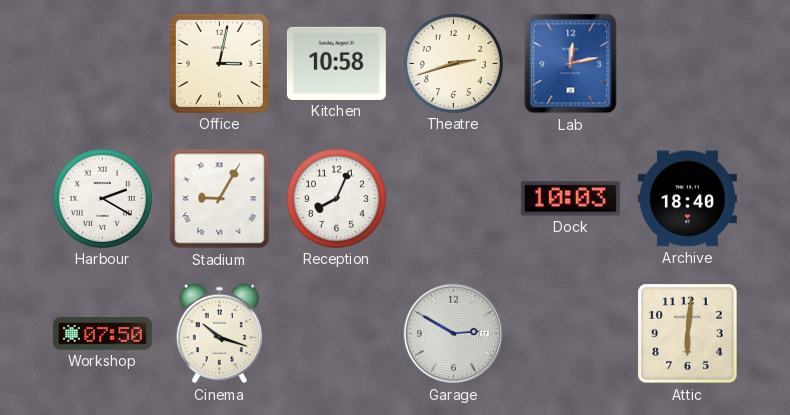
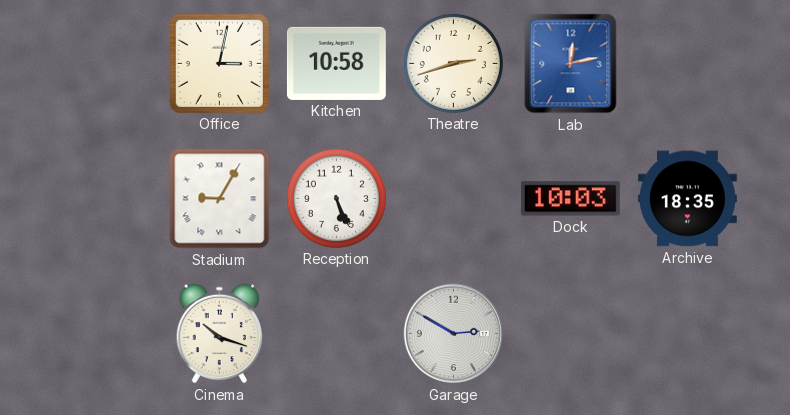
Harbour: 2:20 -> none
Reception: 8:04 -> 5:26
Archive: 18:40 -> 18:35
Workshop: 07:50 -> none
Attic: 6:01 -> none
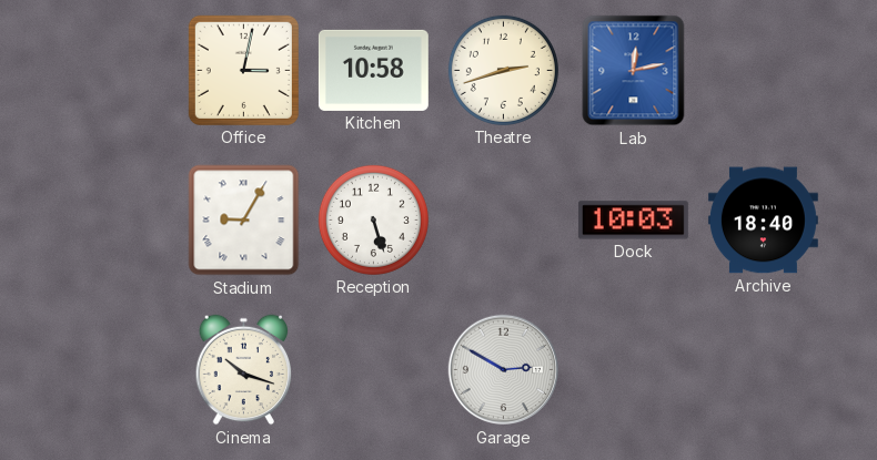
Reception: 5:26 -> 5:27
Archive: 18:35 -> 18:40
